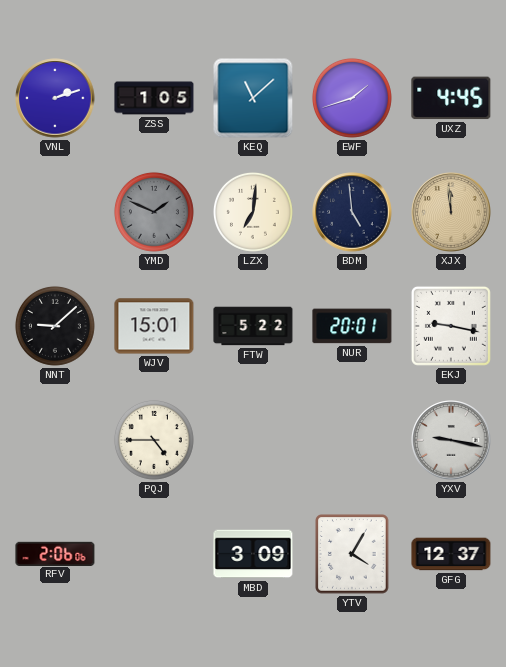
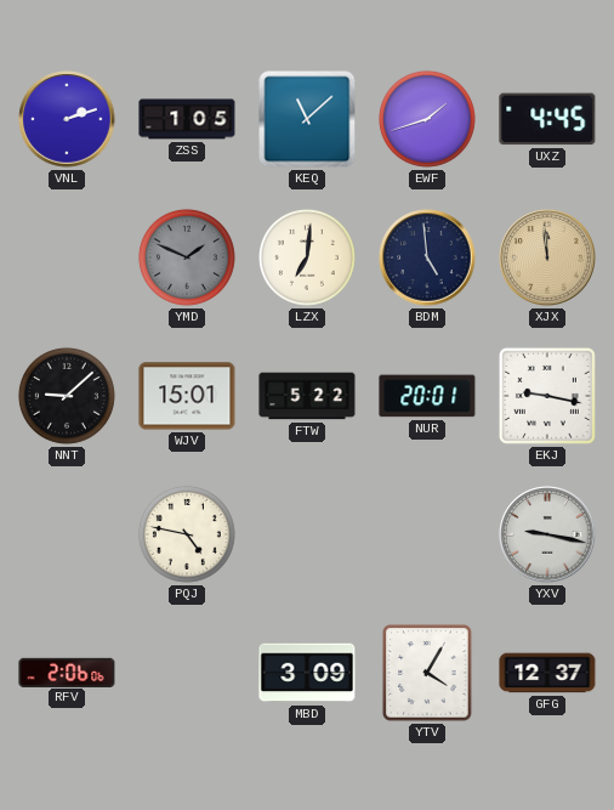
PQJ: 4:45 -> 4:47
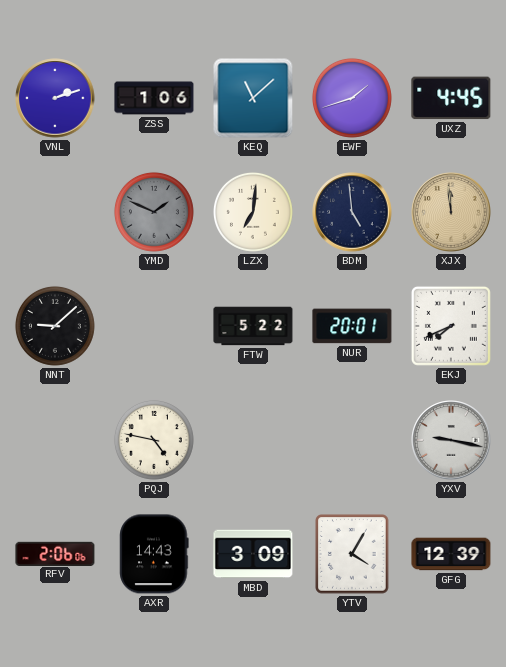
ZSS: 1:05 -> 1:06
WJV: 15:01 -> none
EKJ: 9:17 -> 7:41
AXR: none -> 14:43
GFG: 12:37 -> 12:39
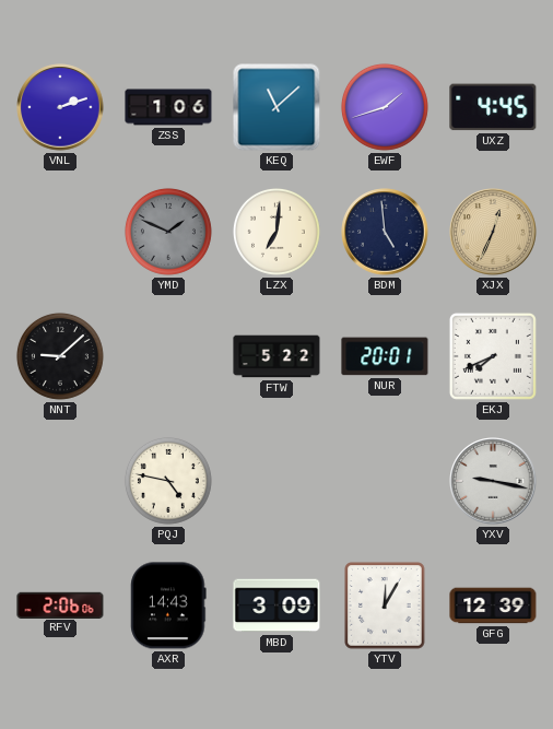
XJX: 11:59 -> 12:34
YTV: 4:05 -> 12:05
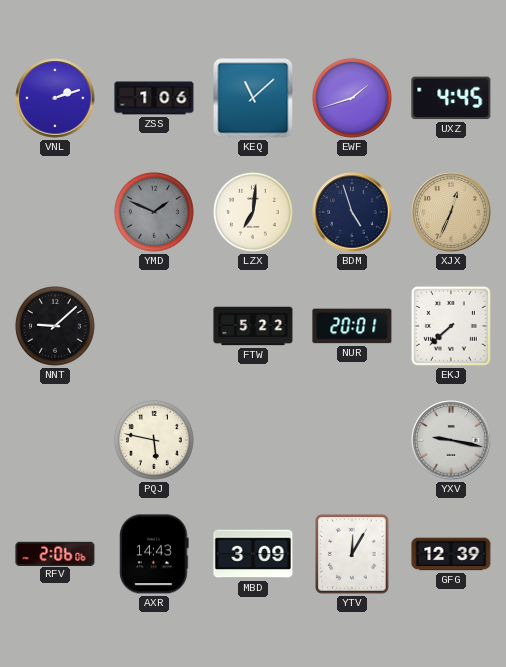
BDM: 4:59 -> 4:57
EKJ: 7:41 -> 7:38
PQJ: 4:47 -> 5:47
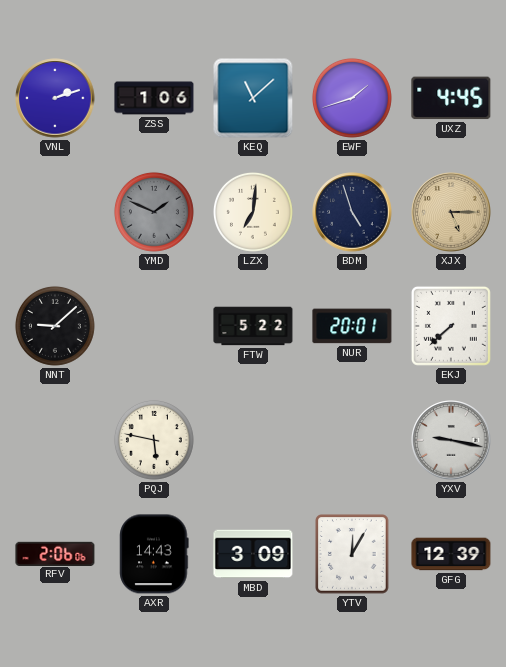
XJX: 12:34 -> 5:15
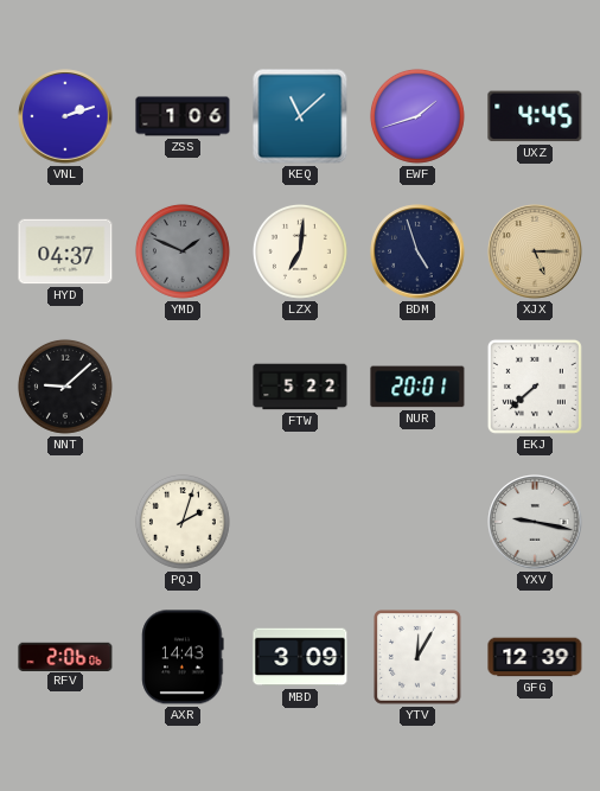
HYD: none -> 04:37
PQJ: 5:47 -> 2:03
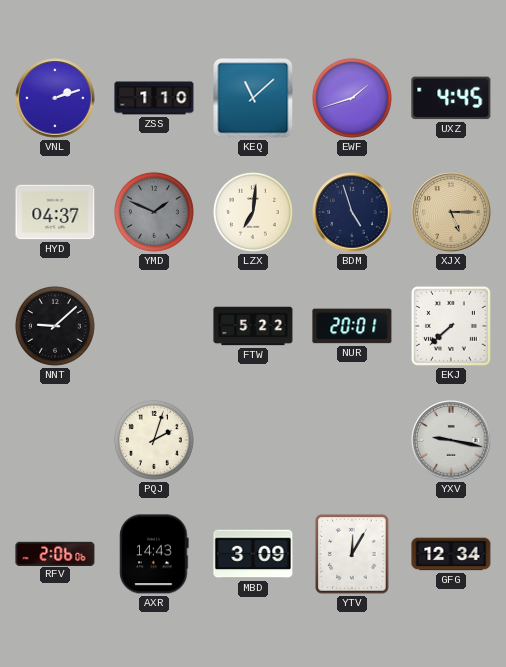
ZSS: 1:06 -> 1:10
GFG: 12:39 -> 12:34
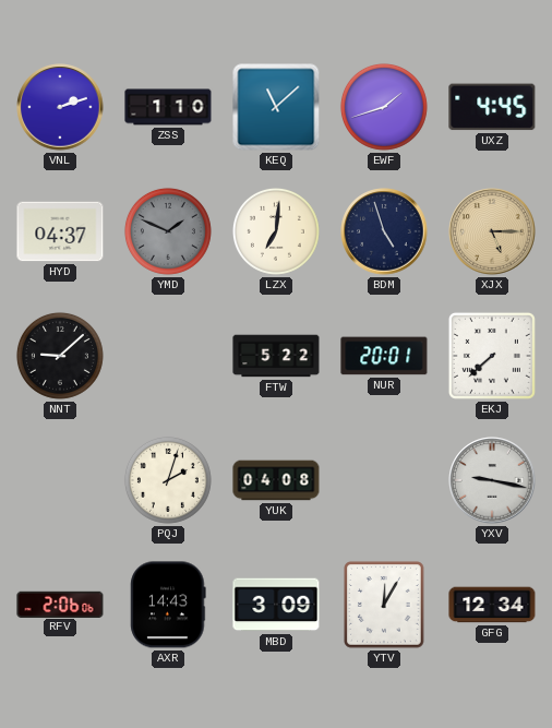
YUK: none -> 04:08
